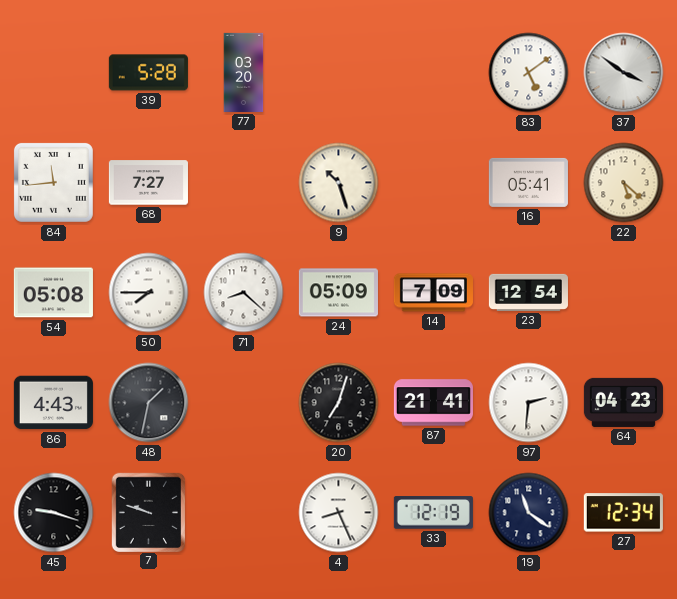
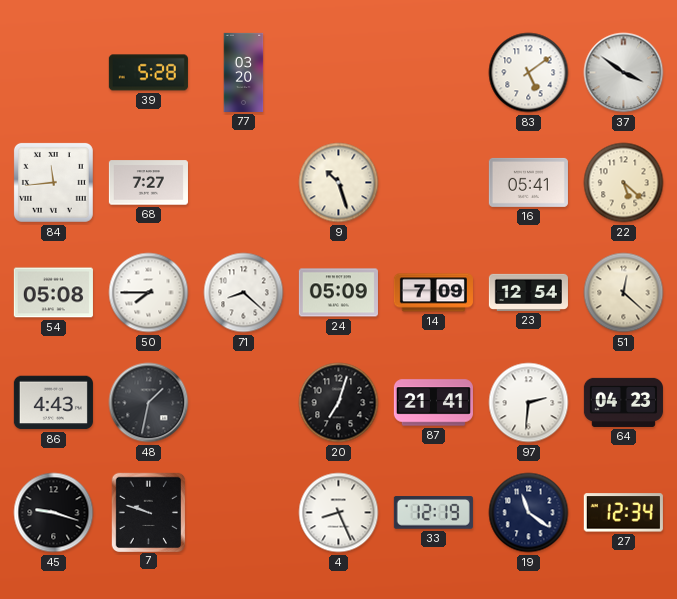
51: none -> 12:22
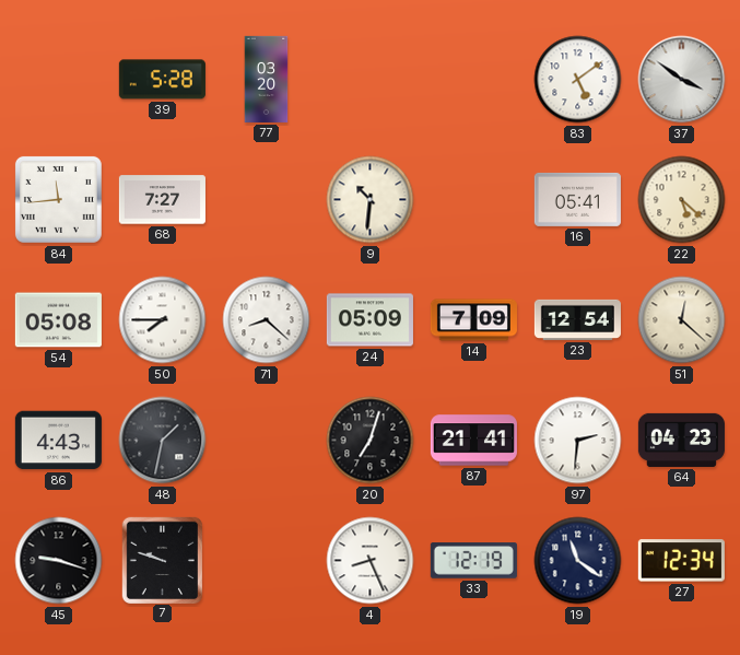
9: 10:27 -> 10:31
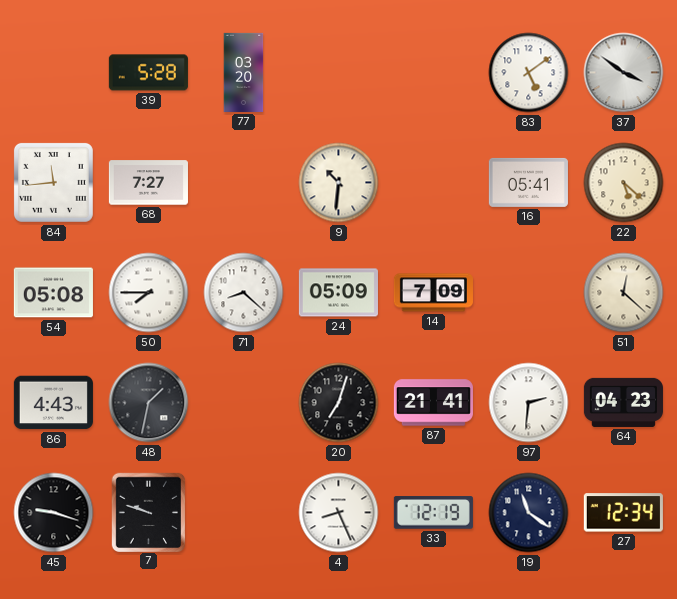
23: 12:54 -> none
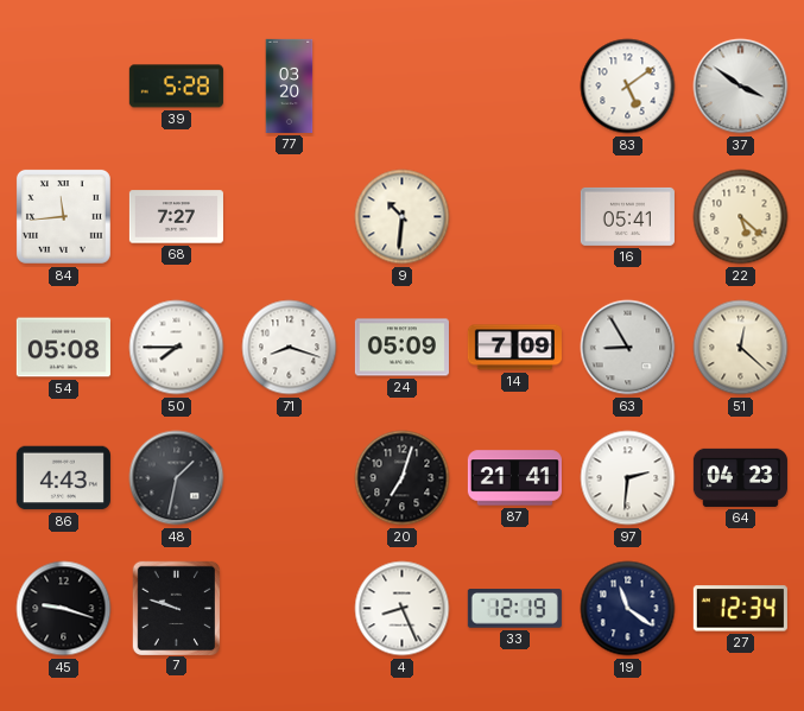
71: 8:22 -> 8:18
63: none -> 8:55
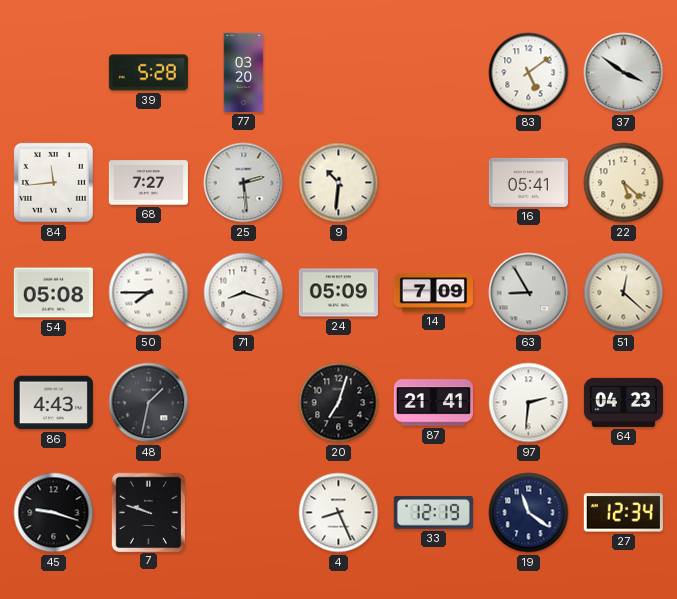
25: none -> 2:29
